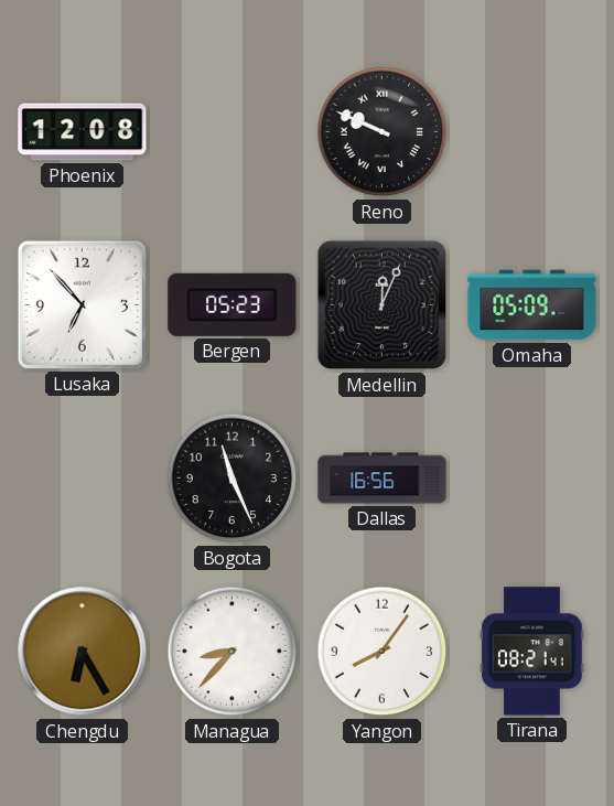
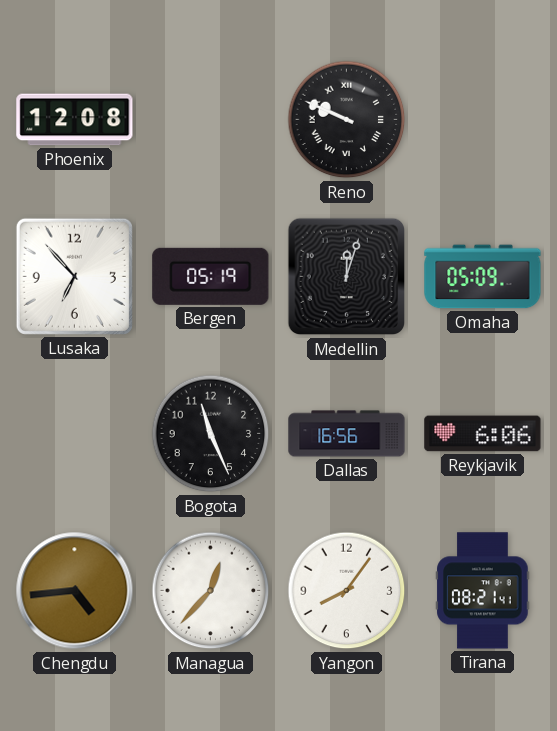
Bergen: 05:23 -> 05:19
Medellin: 12:04 -> 12:03
Reykjavik: none -> 6:06
Chengdu: 6:25 -> 4:44
Managua: 8:37 -> 12:37
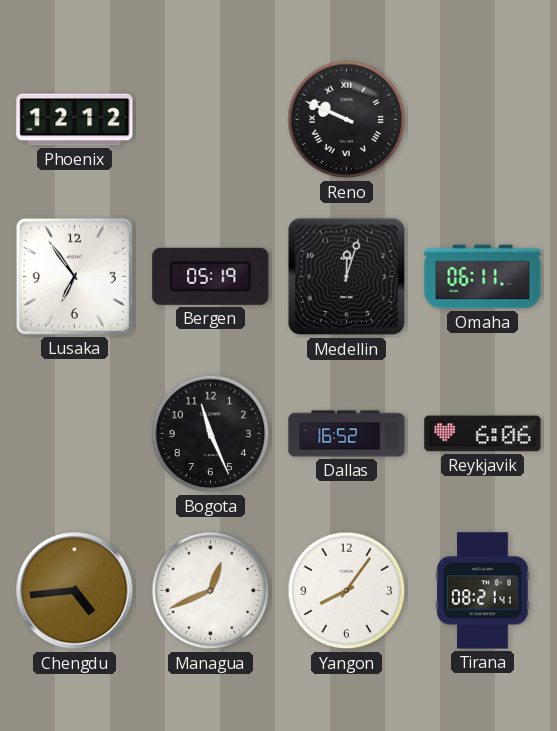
Phoenix: 12:08 -> 12:12
Lusaka: 6:53 -> 6:54
Omaha: 05:09 -> 06:11
Dallas: 16:56 -> 16:52
Managua: 12:37 -> 12:41
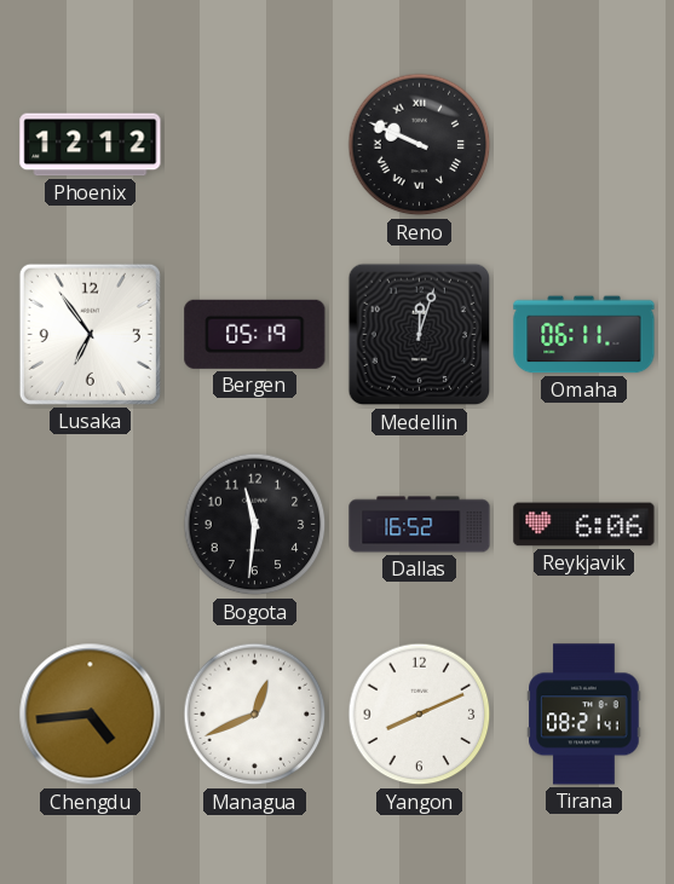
Bogota: 11:26 -> 11:31
Yangon: 8:06 -> 8:11
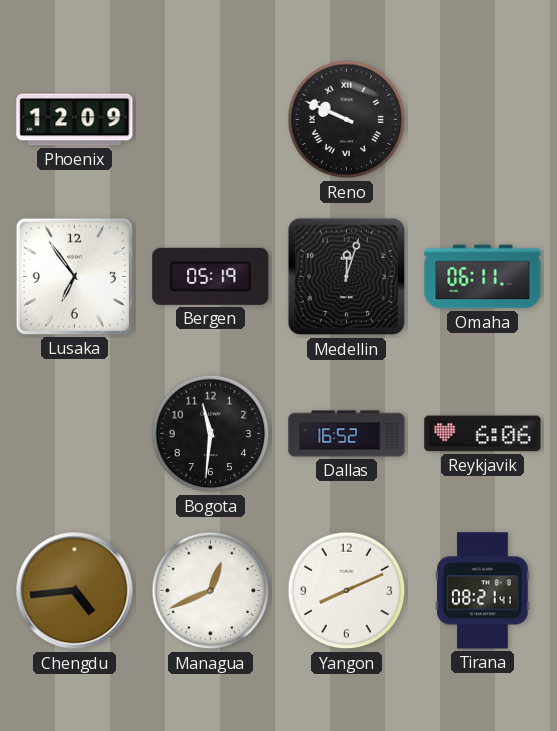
Phoenix: 12:12 -> 12:09
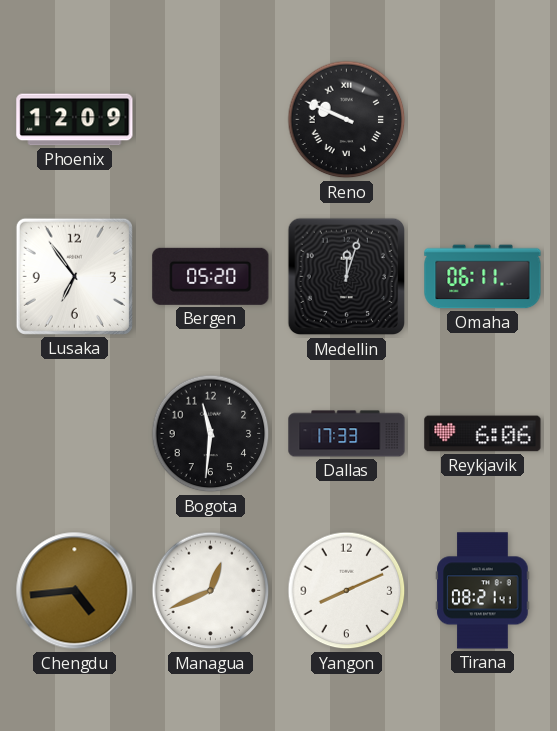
Bergen: 05:19 -> 05:20
Dallas: 16:52 -> 17:33
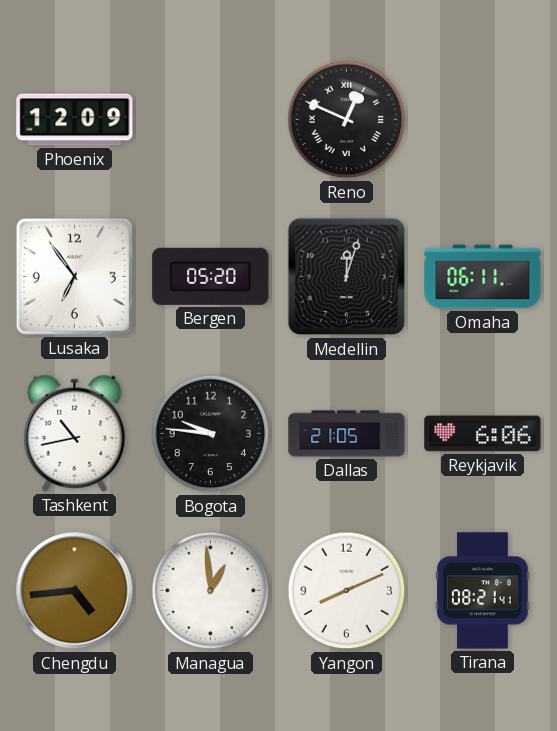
Reno: 9:49 -> 12:49
Tashkent: none -> 10:43
Bogota: 11:31 -> 9:46
Dallas: 17:33 -> 21:05
Managua: 12:41 -> 12:59
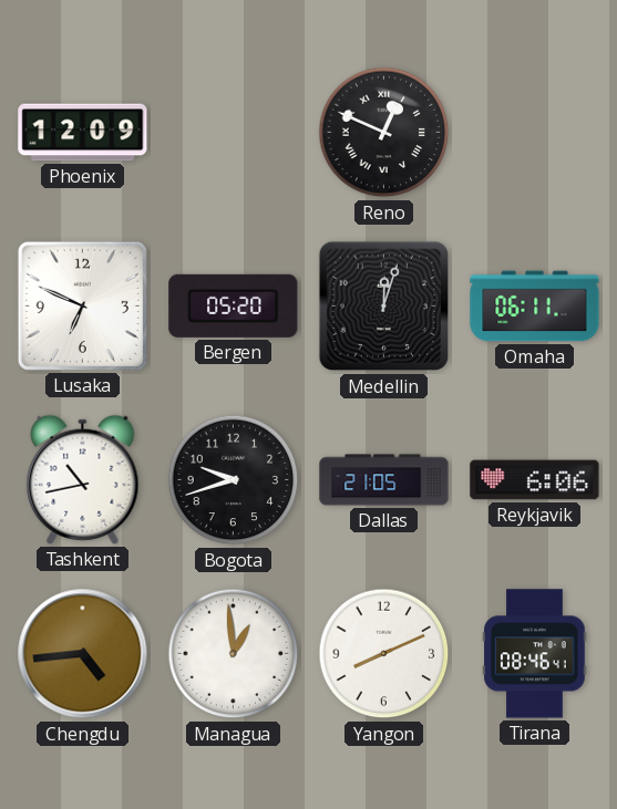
Lusaka: 6:54 -> 6:49
Bogota: 9:46 -> 9:42
Tirana: 08:21 -> 08:46
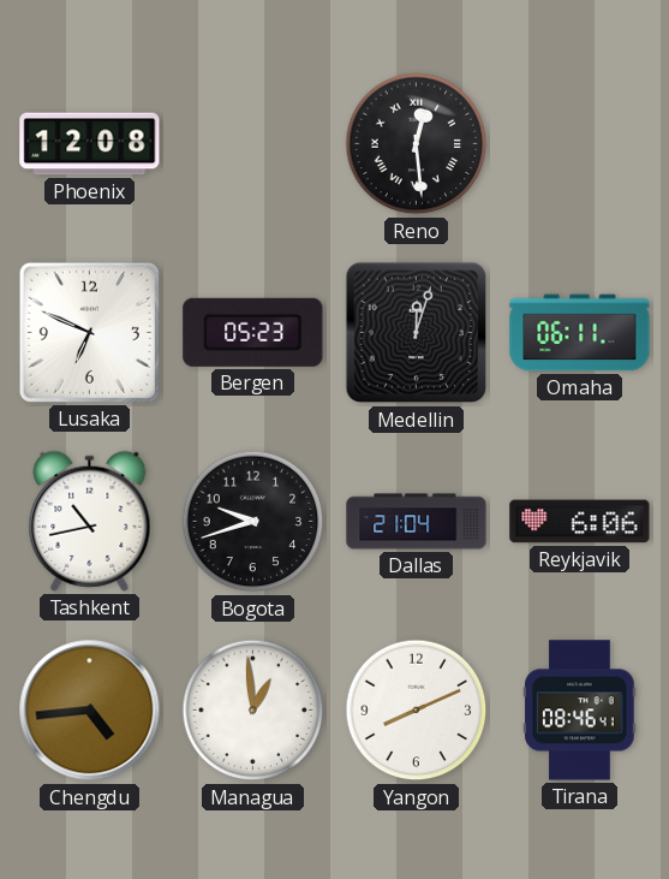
Phoenix: 12:09 -> 12:08
Reno: 12:49 -> 12:29
Bergen: 05:20 -> 05:23
Dallas: 21:05 -> 21:04
